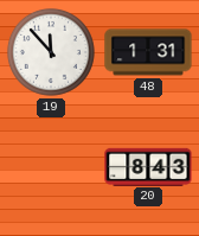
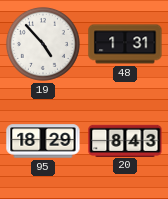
19: 11:53 -> 4:53
95: none -> 18:29
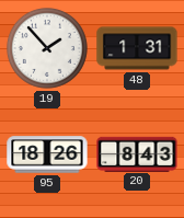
19: 4:53 -> 1:53
95: 18:29 -> 18:26
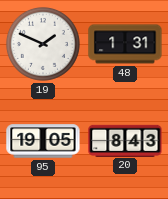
19: 1:53 -> 1:49
95: 18:26 -> 19:05
